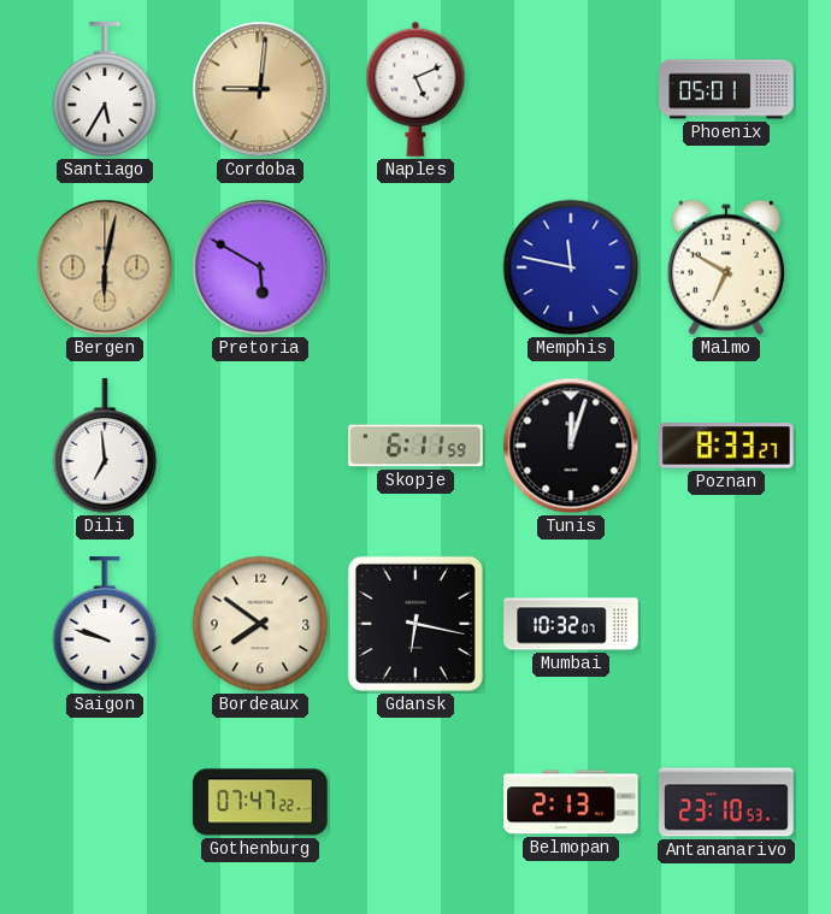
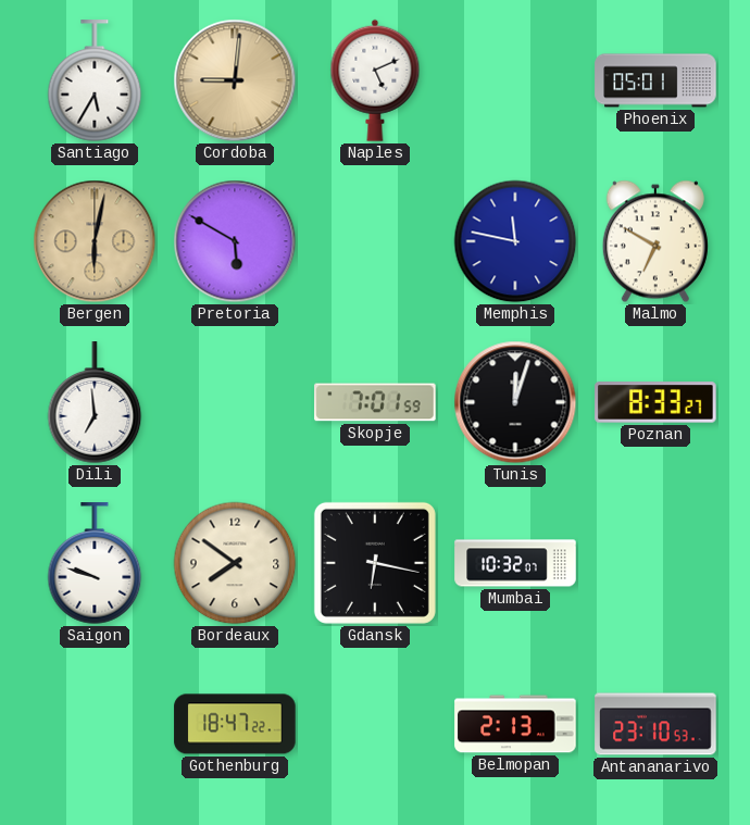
Skopje: 6:11 -> 7:01
Gothenburg: 07:47 -> 18:47
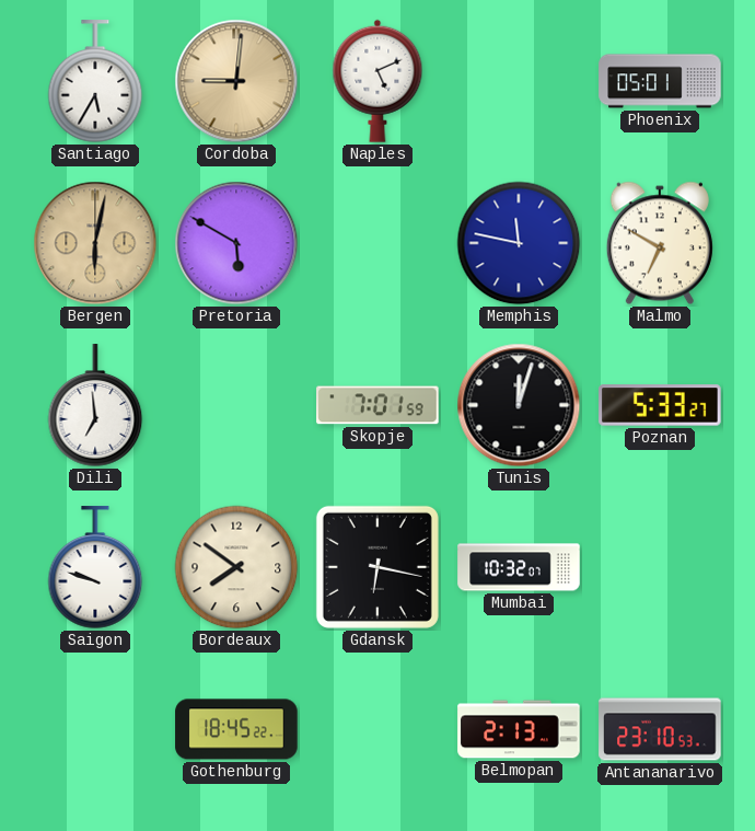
Poznan: 8:33 -> 5:33
Gothenburg: 18:47 -> 18:45
